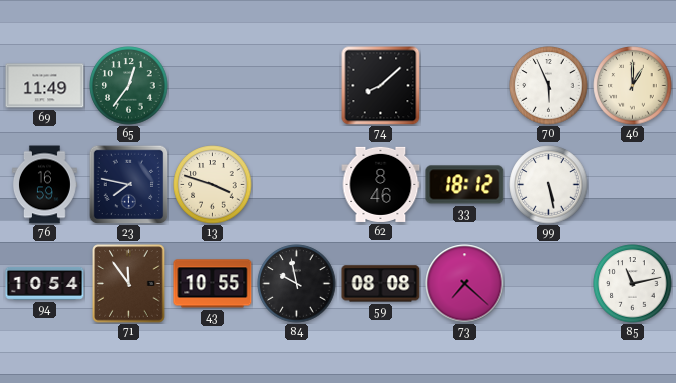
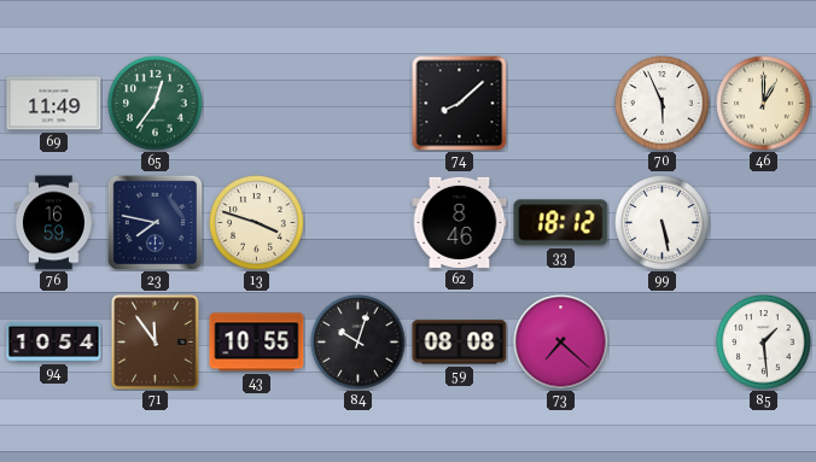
84: 9:58 -> 10:03
85: 11:13 -> 1:29
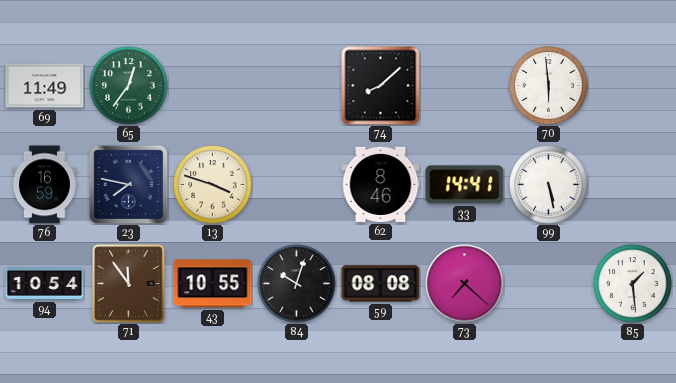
70: 5:56 -> 5:59
46: 1:00 -> none
33: 18:12 -> 14:41
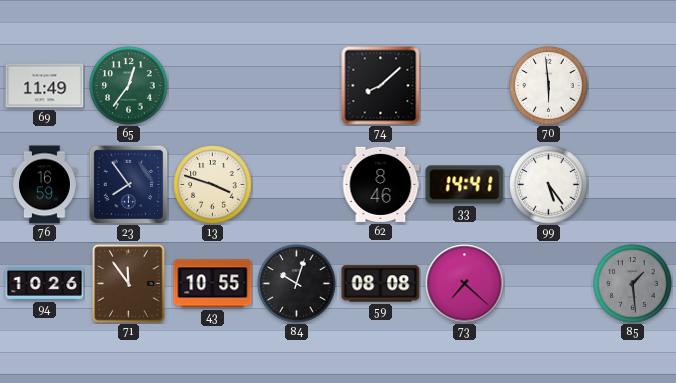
23: 7:47 -> 7:54
99: 5:28 -> 5:24
94: 10:54 -> 10:26
85 dial: white -> grey
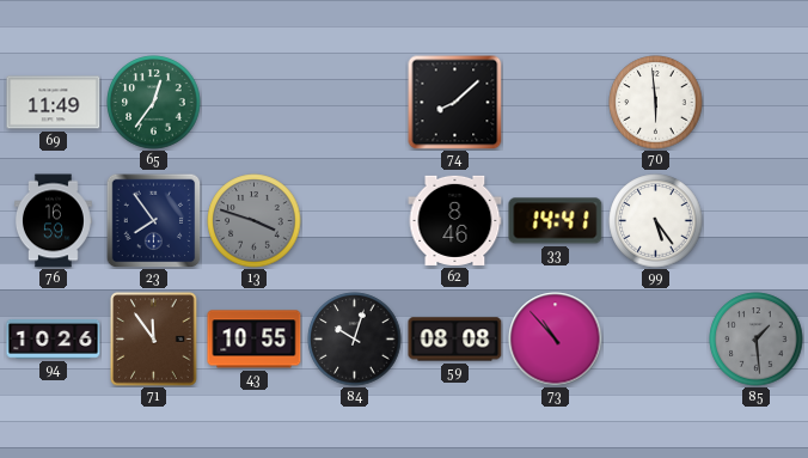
13 dial: cream -> grey
73: 7:22 -> 10:53
